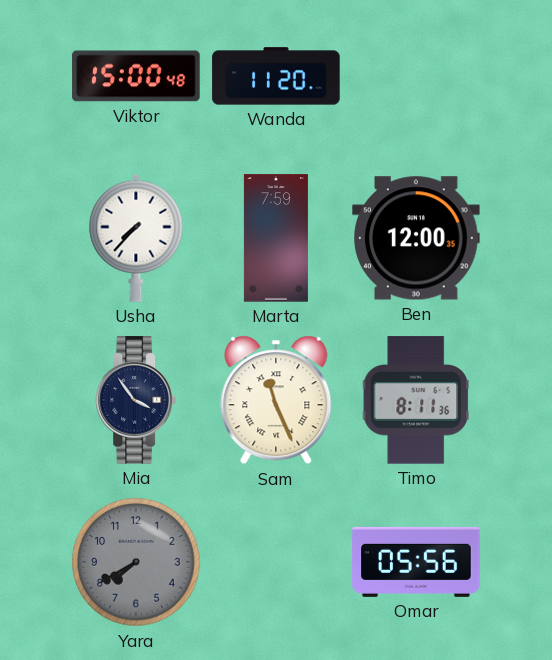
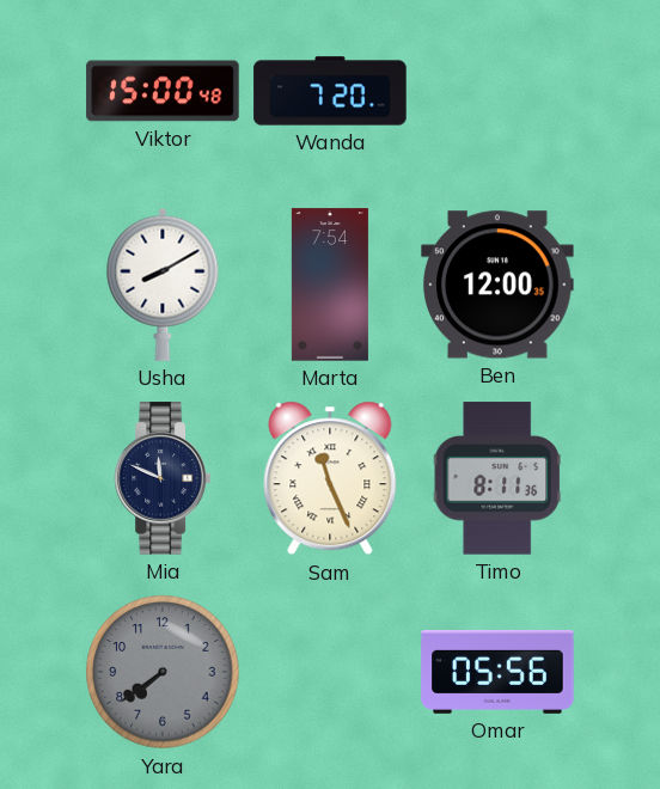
Wanda: 11:20 -> 7:20
Usha: 7:37 -> 8:10
Marta: 7:59 -> 7:54
Mia: 3:54 -> 11:49
Yara: 7:40 -> 7:39
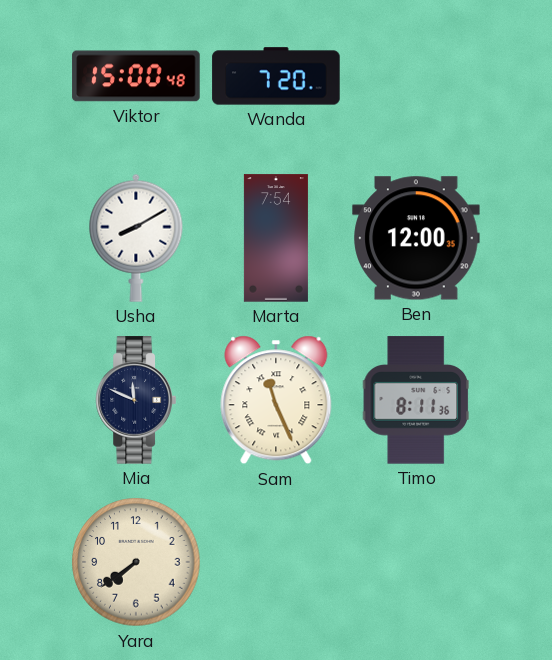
Yara dial: grey -> cream
Omar: 05:56 -> none
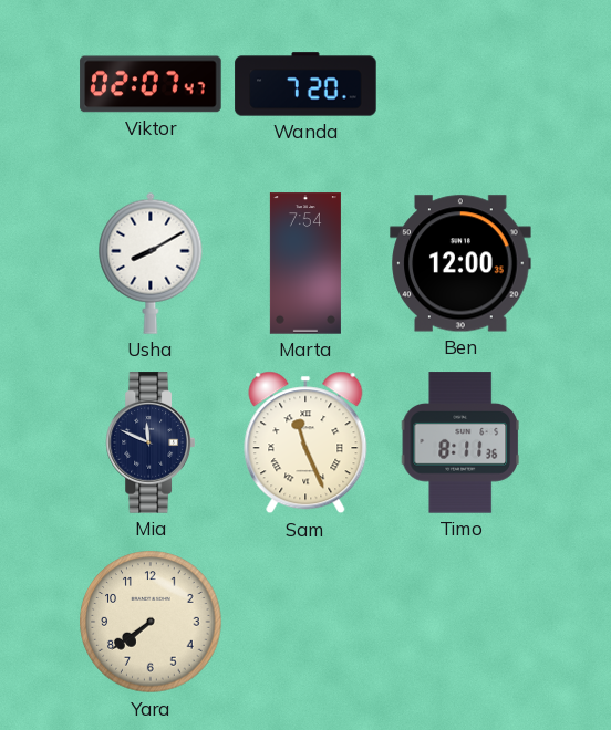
Viktor: 15:00 -> 02:07
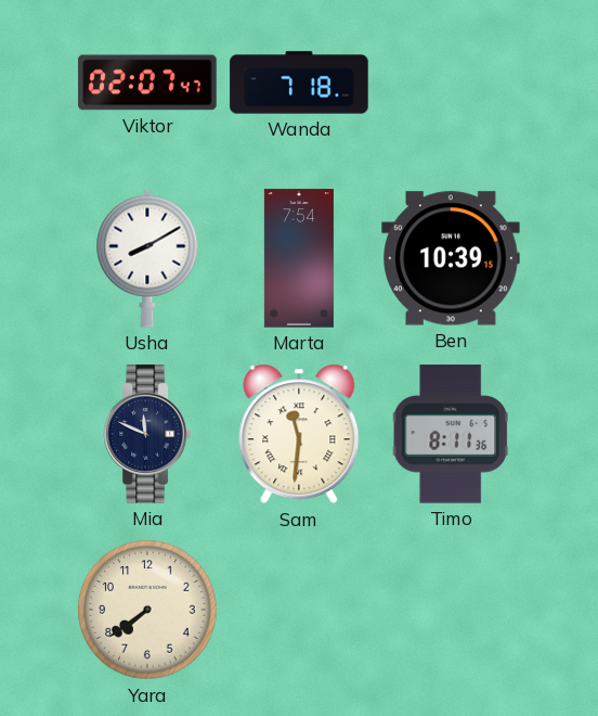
Wanda: 7:20 -> 7:18
Ben: 12:00 -> 10:39
Sam: 11:26 -> 11:31
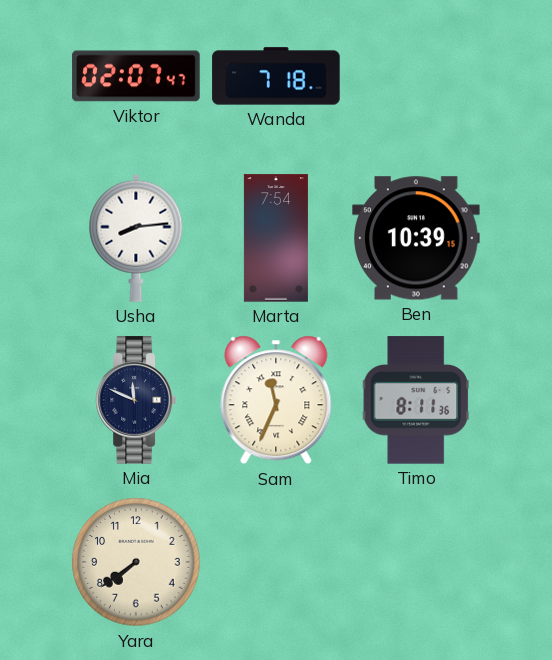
Usha: 8:10 -> 8:14
Sam: 11:31 -> 11:34
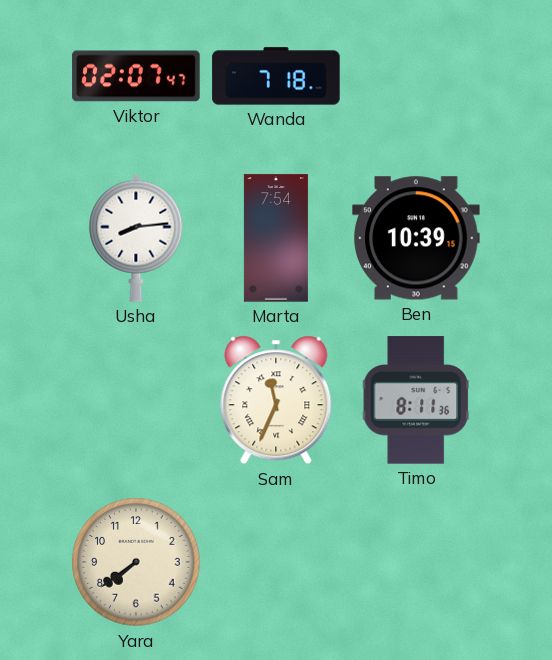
Mia: 11:49 -> none
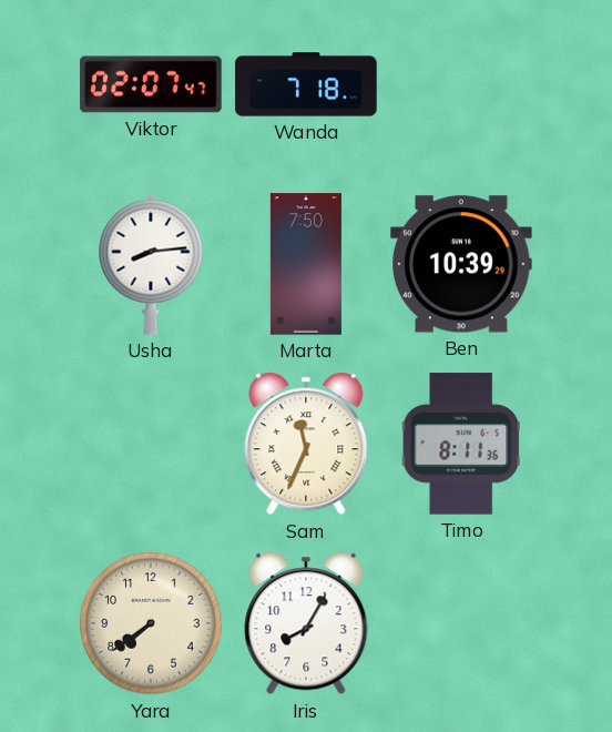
Marta: 7:54 -> 7:50
Ben: 10:39:15 -> 10:39:29
Iris: none -> 8:05
